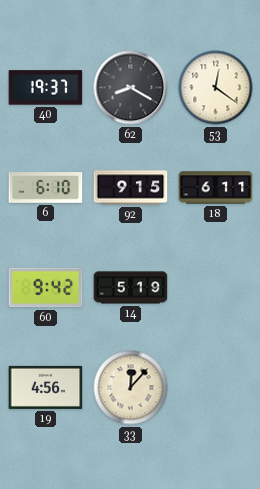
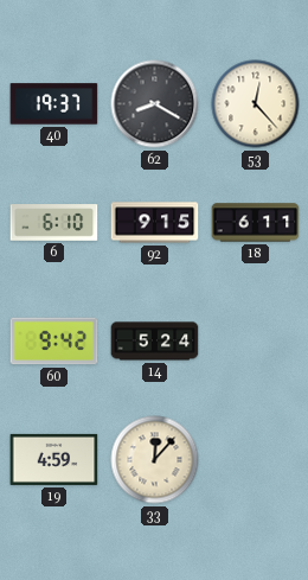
53: 12:21 -> 12:23
14: 5:19 -> 5:24
19: 4:56 -> 4:59
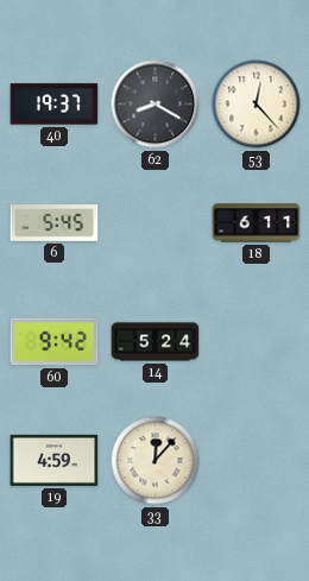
6: 6:10 -> 5:45
92: 9:15 -> none
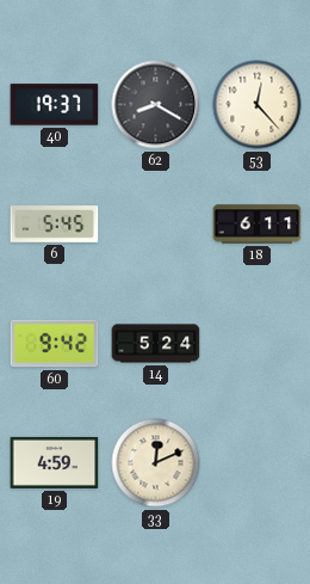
33: 12:07 -> 12:11
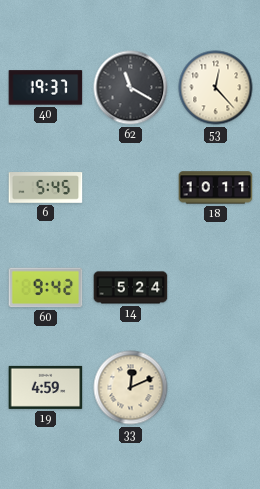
62: 8:20 -> 11:20
18: 6:11 -> 10:11
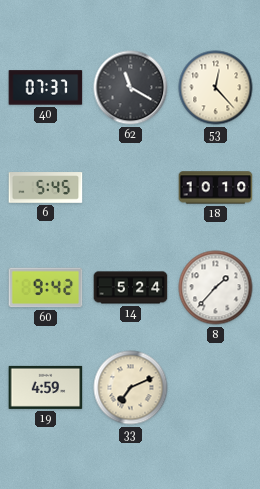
40: 19:37 -> 07:37
18: 10:11 -> 10:10
8: none -> 1:37
33: 12:11 -> 7:11
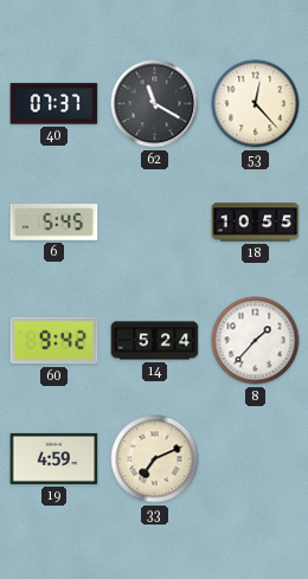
18: 10:10 -> 10:55
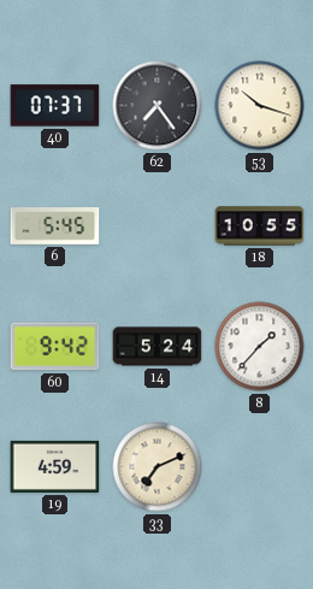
62: 11:20 -> 7:24
53: 12:23 -> 10:18
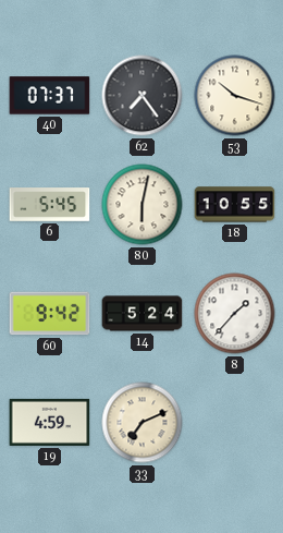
80: none -> 6:02
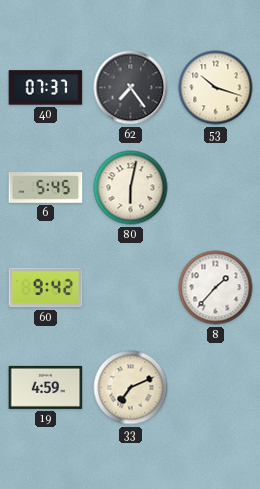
18: 10:55 -> none
14: 5:24 -> none
